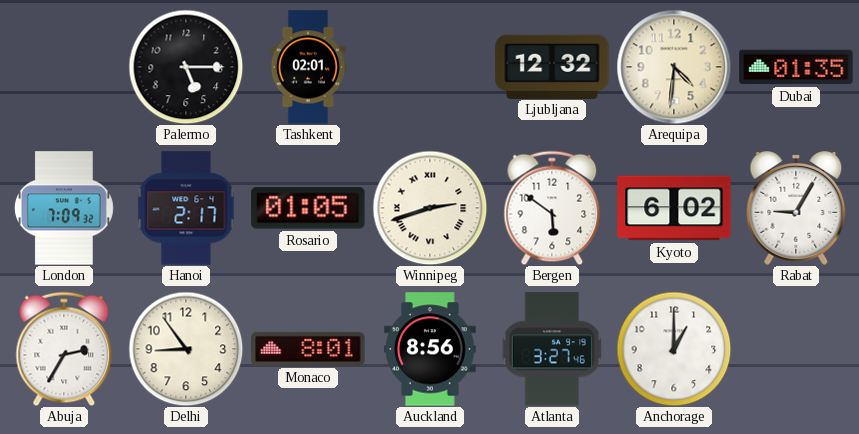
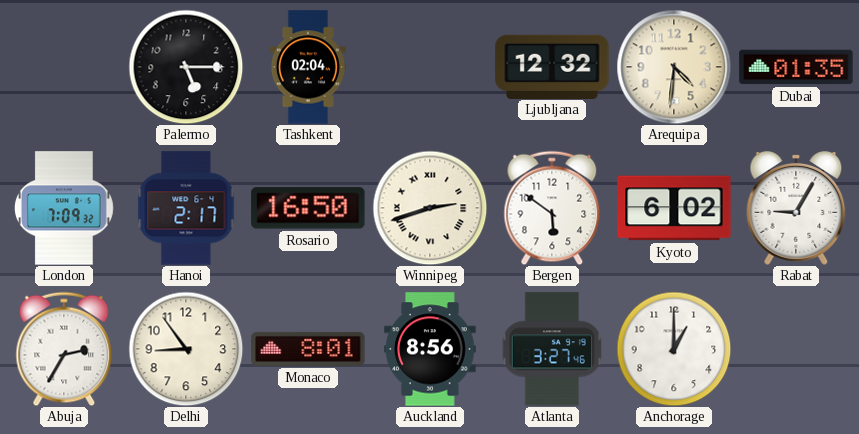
Tashkent: 02:01 -> 02:04
Rosario: 01:05 -> 16:50
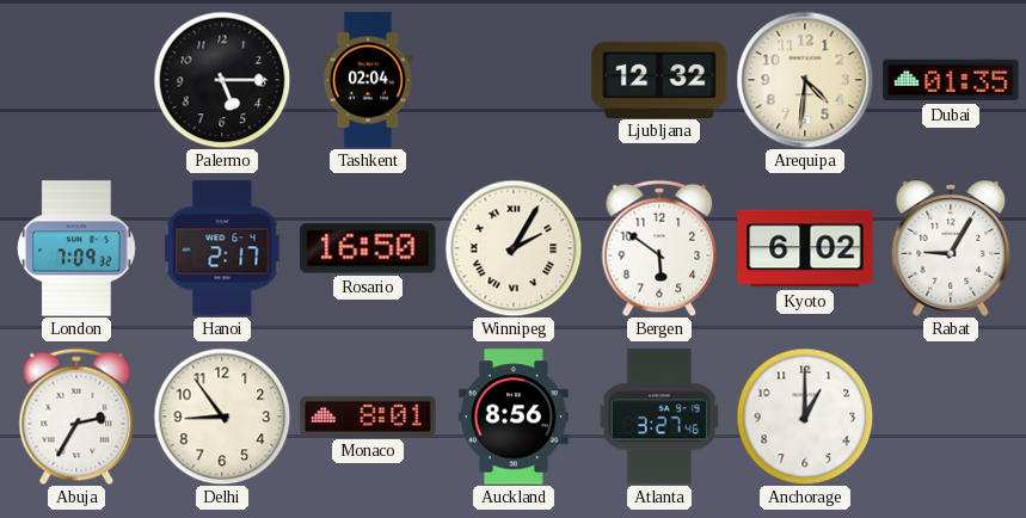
Winnipeg: 2:42 -> 2:05
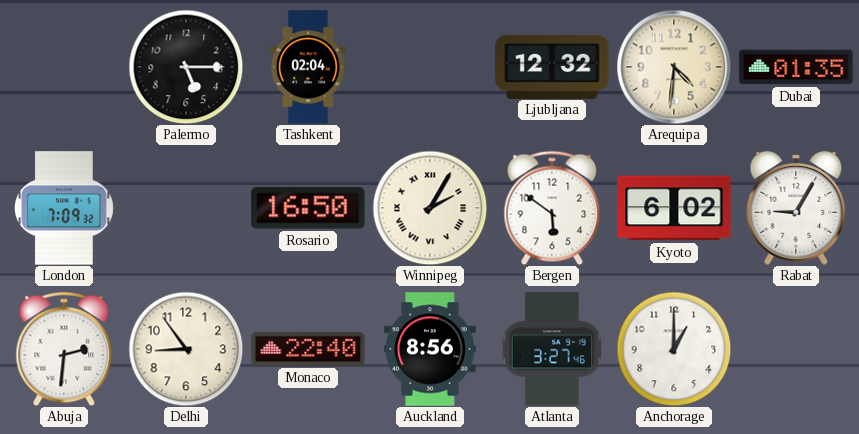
Hanoi: 2:17 -> none
Abuja: 2:35 -> 2:31
Monaco: 8:01 -> 22:40
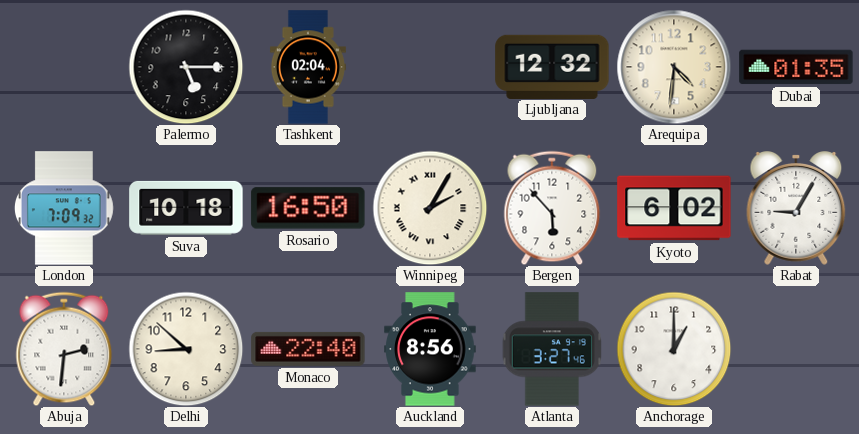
Suva: none -> 10:18
Bergen: 5:51 -> 5:53
Delhi: 8:54 -> 8:52
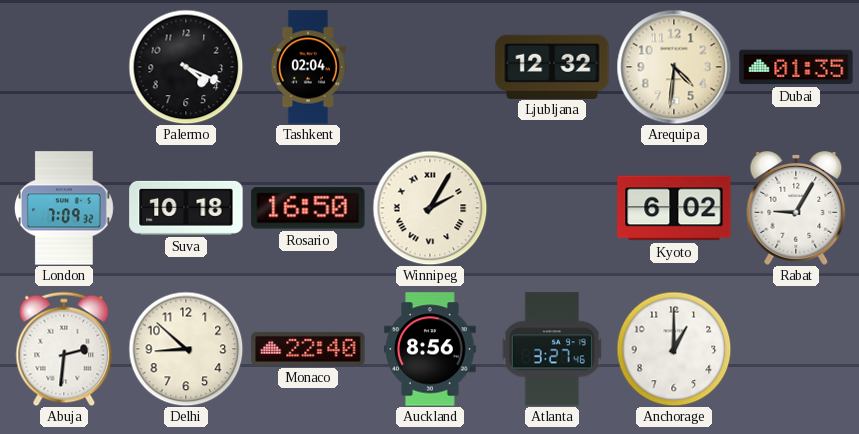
Palermo: 5:15 -> 4:19
Bergen: 5:53 -> none
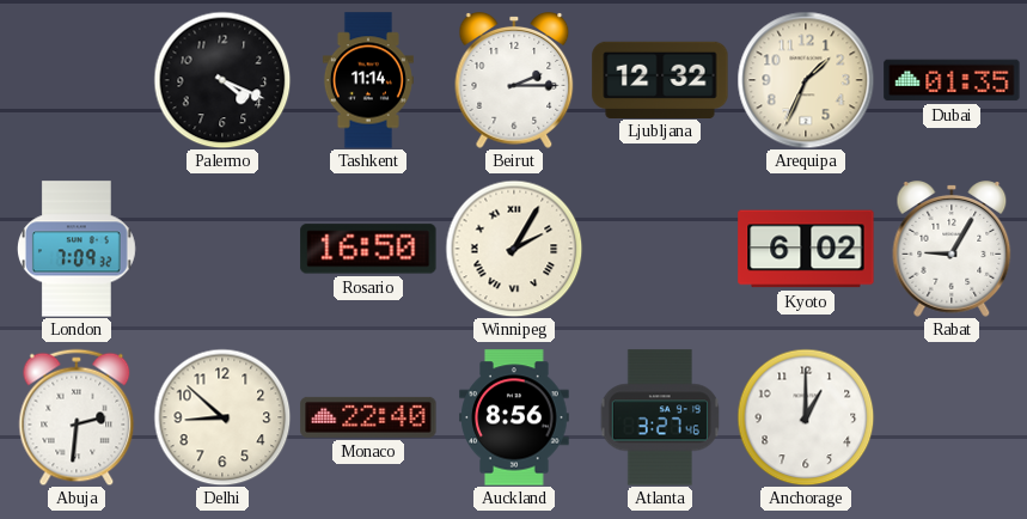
Tashkent: 02:04 -> 11:14
Beirut: none -> 2:15
Arequipa: 4:31 -> 1:34
Suva: 10:18 -> none
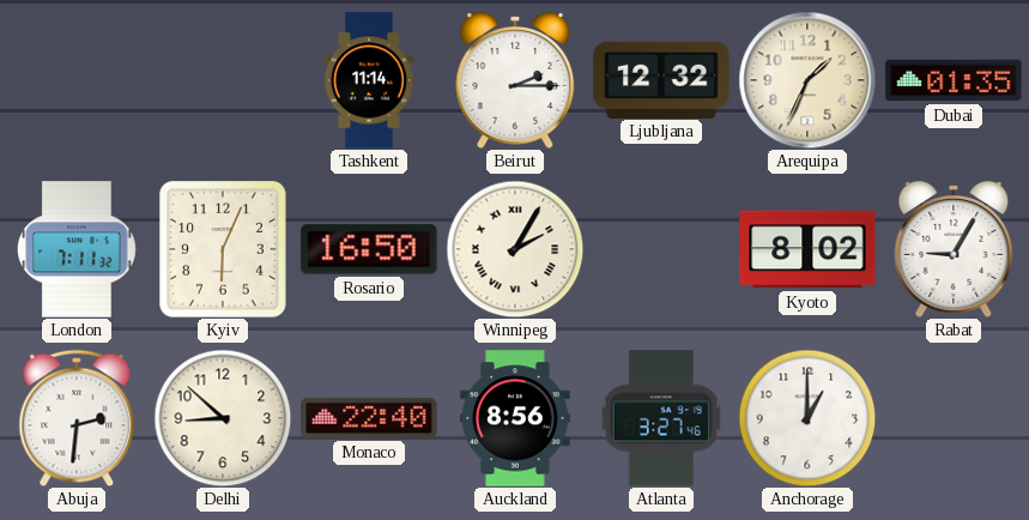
Palermo: 4:19 -> none
London: 7:09 -> 7:11
Kyiv: none -> 6:04
Kyoto: 6:02 -> 8:02
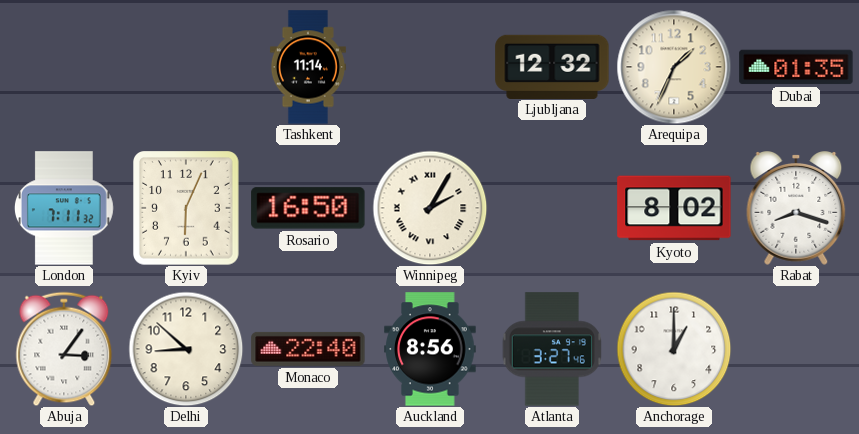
Beirut: 2:15 -> none
Rabat: 9:05 -> 8:18
Abuja: 2:31 -> 3:06
